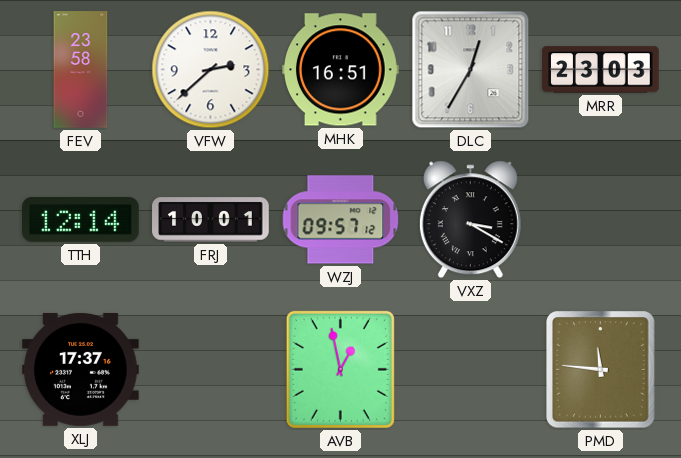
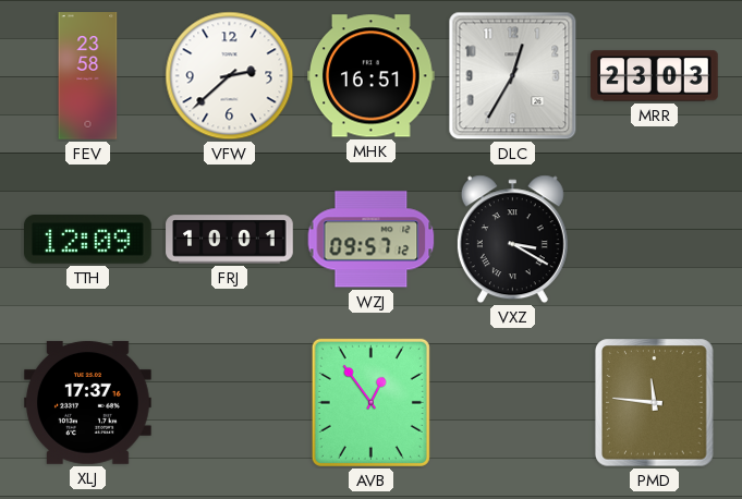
TTH: 12:14 -> 12:09
AVB: 12:58 -> 12:54
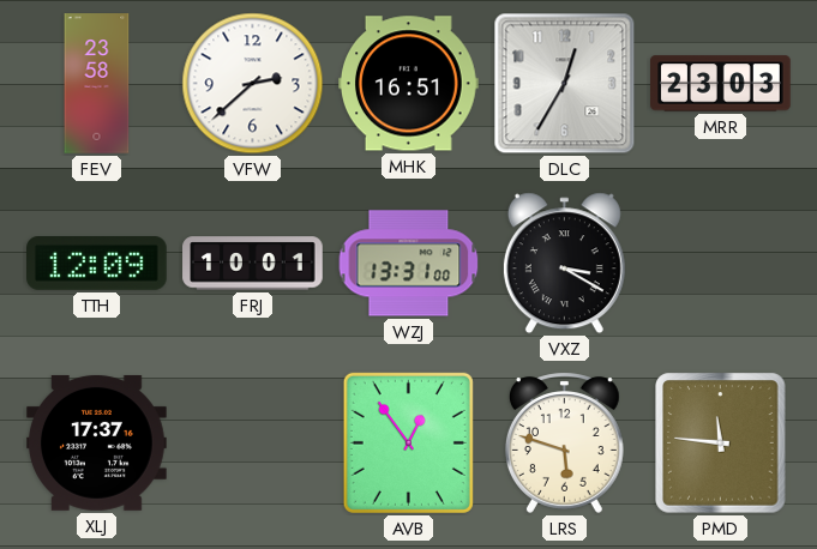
WZJ: 09:57 -> 13:31
LRS: none -> 5:48
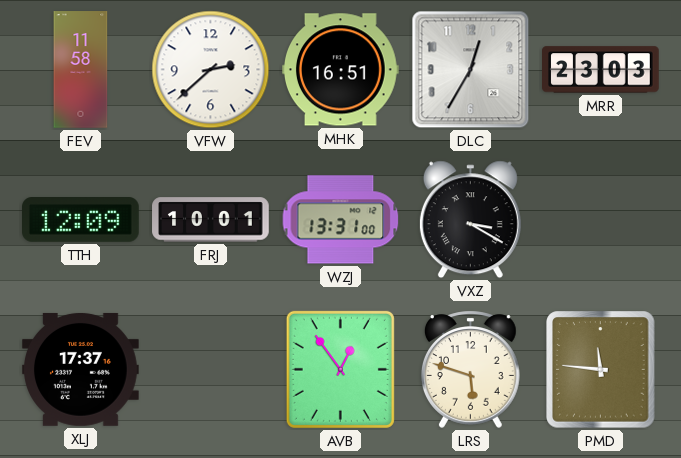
FEV: 23:58 -> 11:58
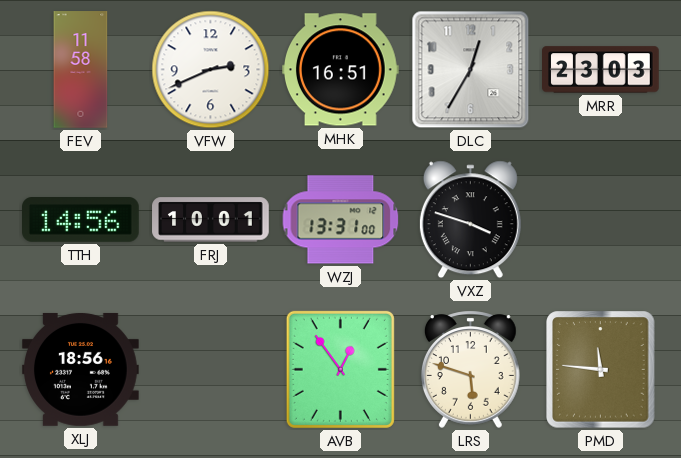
VFW: 2:38 -> 2:41
TTH: 12:09 -> 14:56
VXZ: 3:20 -> 3:48
XLJ: 17:37 -> 18:56
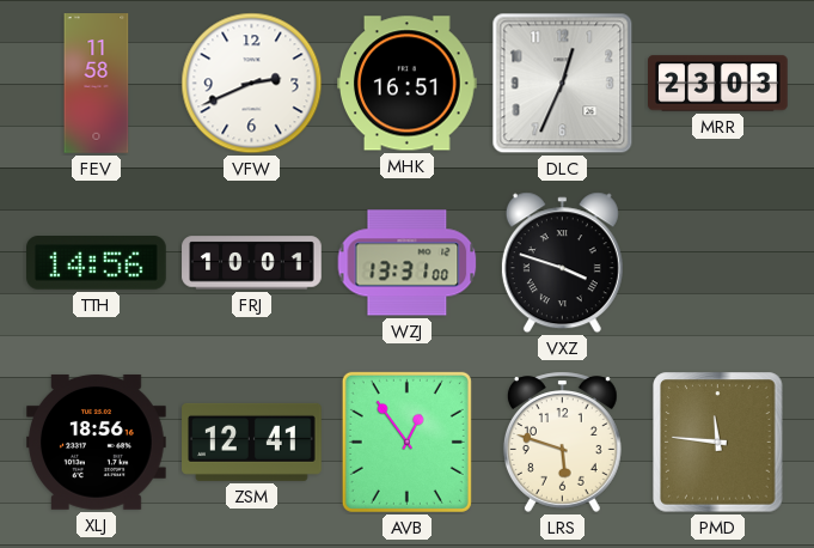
DLC: 12:35 -> 12:34
ZSM: none -> 12:41
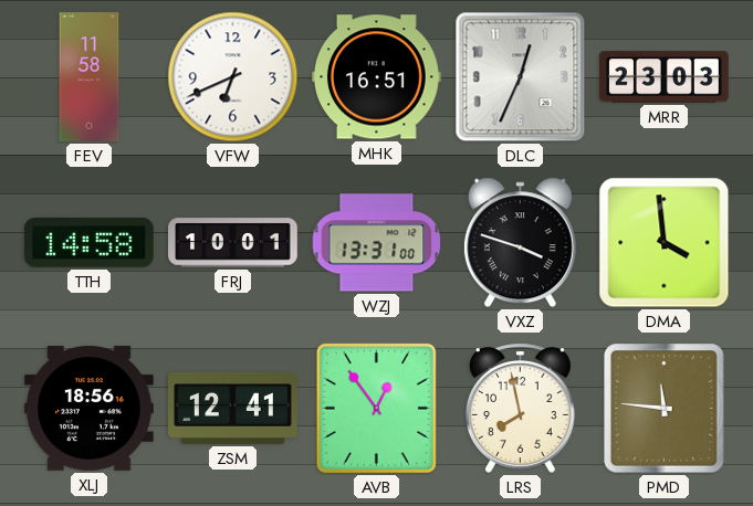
VFW: 2:41 -> 6:41
TTH: 14:56 -> 14:58
DMA: none -> 3:59
LRS: 5:48 -> 7:58
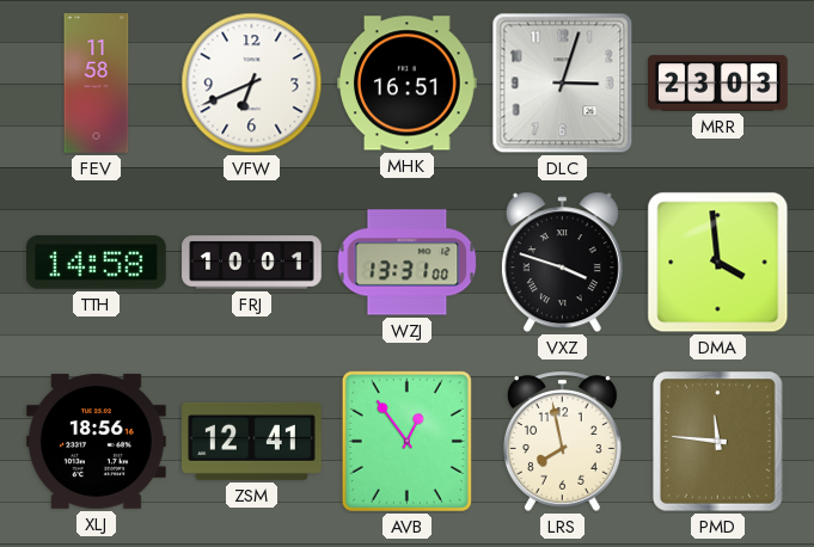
DLC: 12:34 -> 3:03
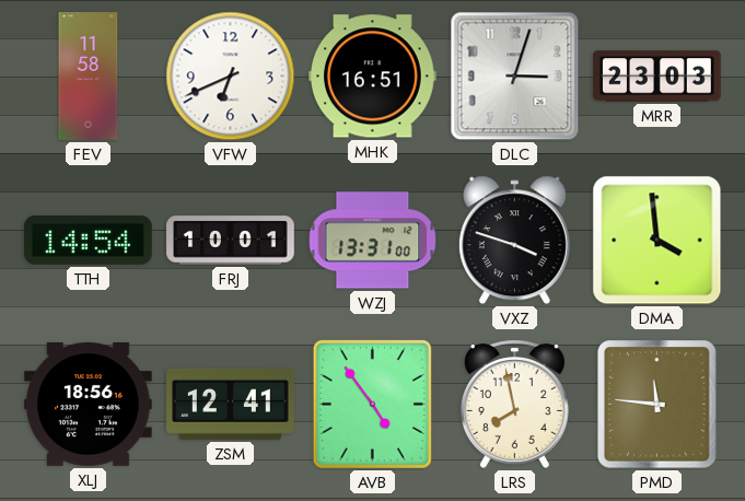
TTH: 14:58 -> 14:54
AVB: 12:54 -> 4:54
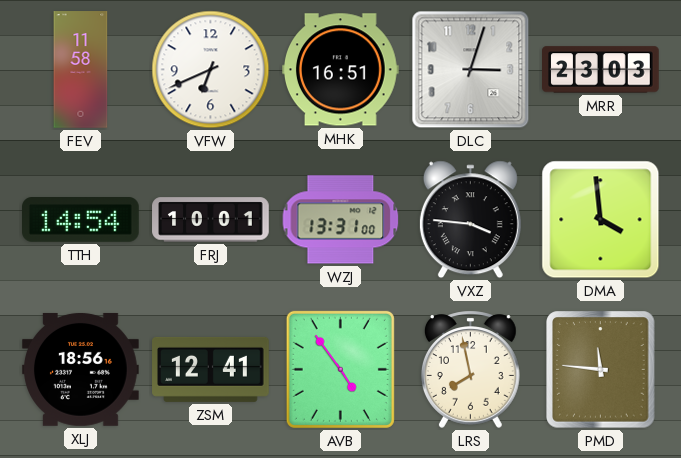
VXZ: 3:48 -> 3:46
